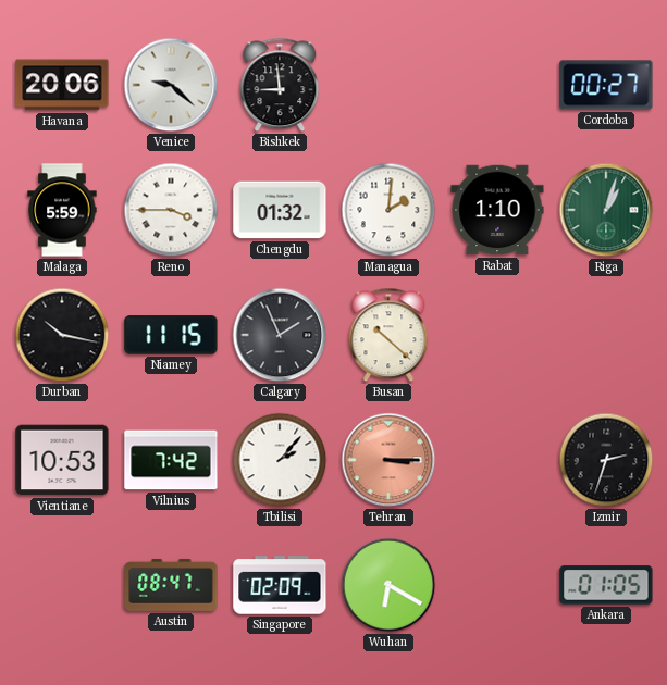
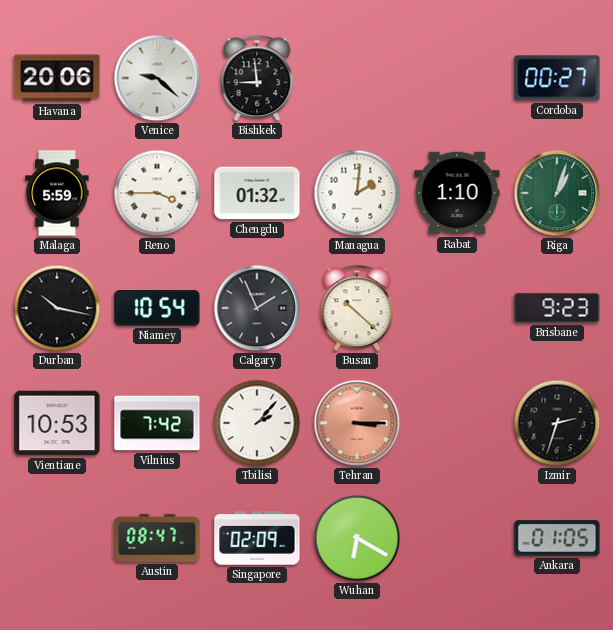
Niamey: 11:15 -> 10:54
Brisbane: none -> 9:23
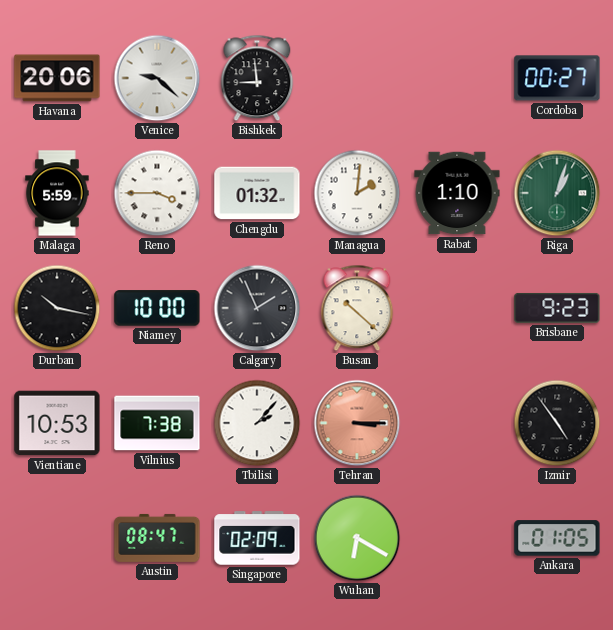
Niamey: 10:54 -> 10:00
Vilnius: 7:42 -> 7:38
Izmir: 2:33 -> 4:54
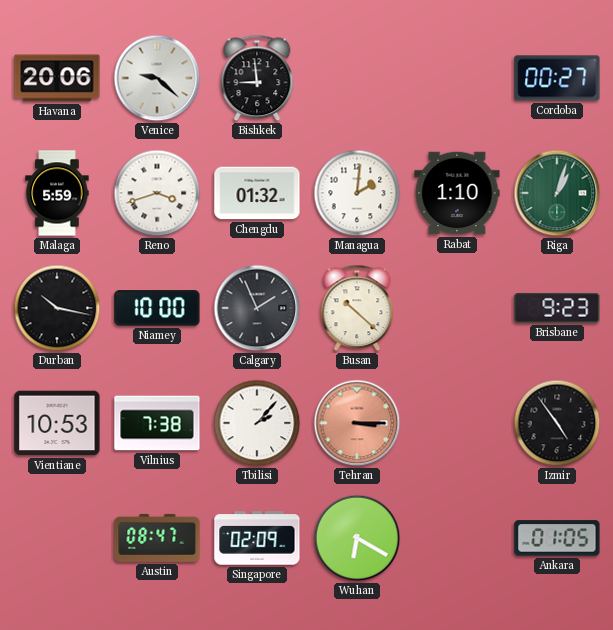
Reno: 3:45 -> 3:42
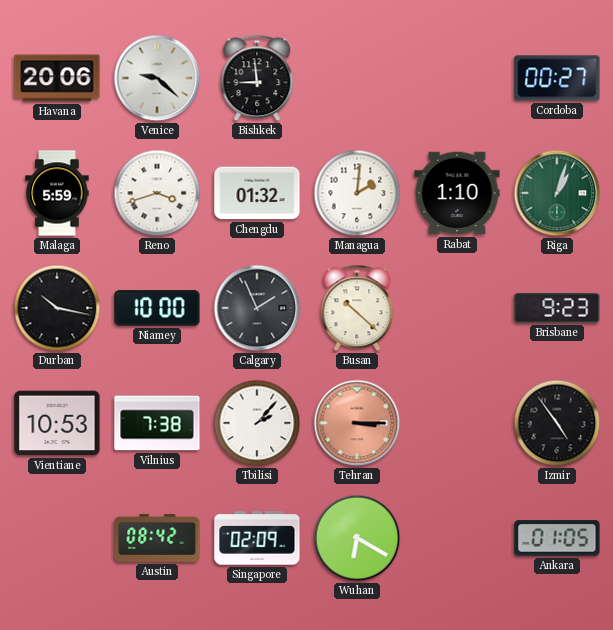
Austin: 08:47 -> 08:42
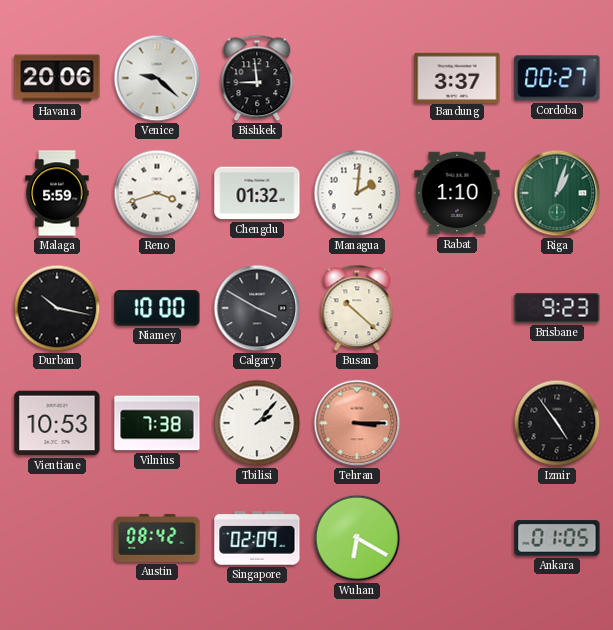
Bandung: none -> 3:37
Calgary: 1:56 -> 3:50
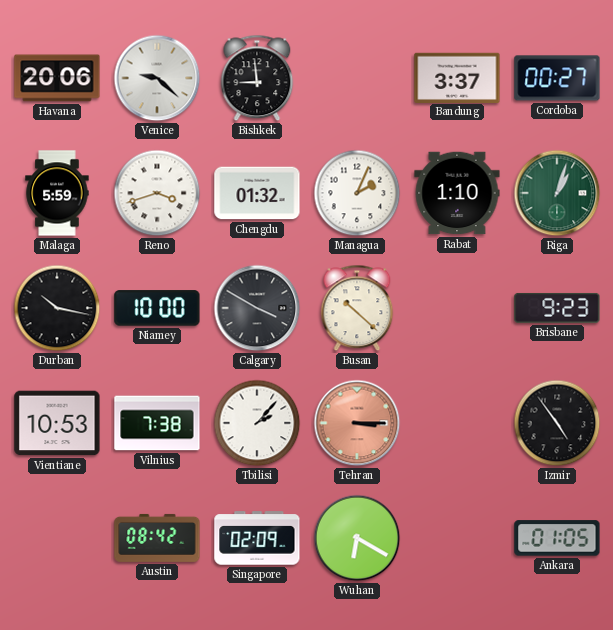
Managua: 2:01 -> 2:04
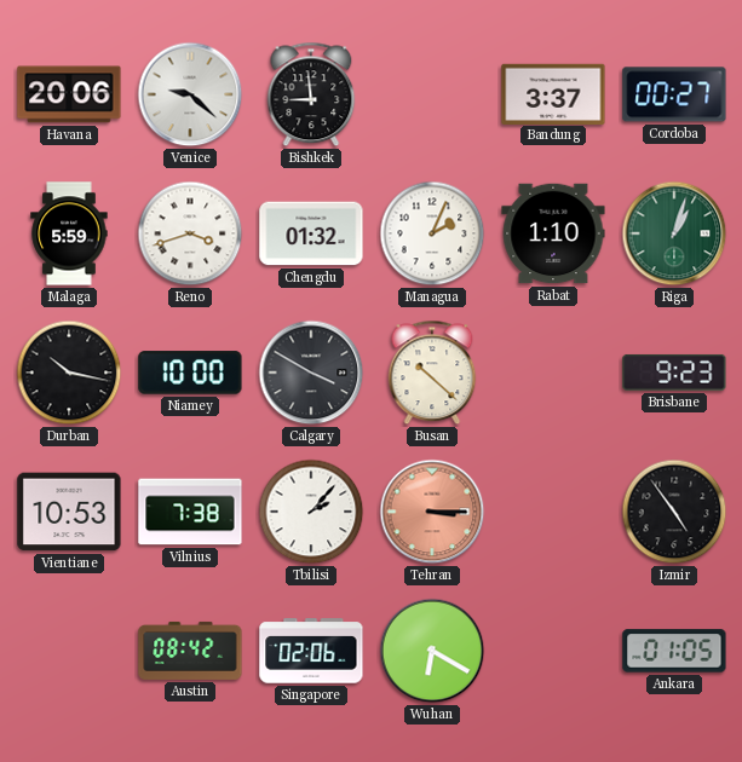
Singapore: 02:09 -> 02:06
